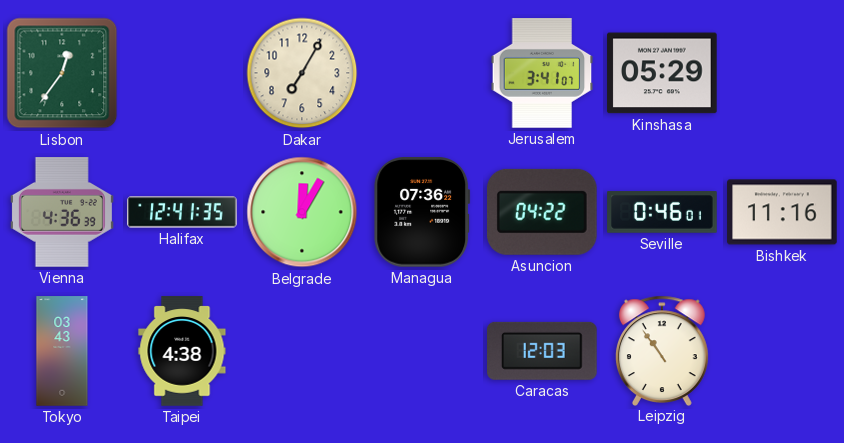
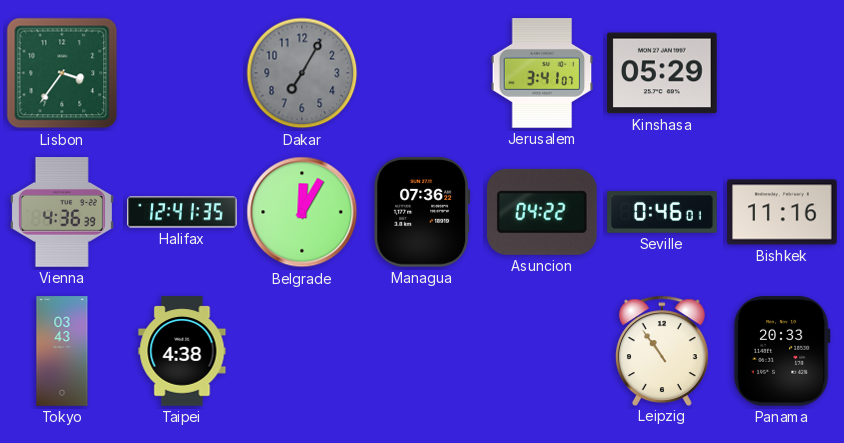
Lisbon: 12:36 -> 3:36
Dakar dial: cream -> grey
Caracas: 12:03 -> none
Panama: none -> 20:33
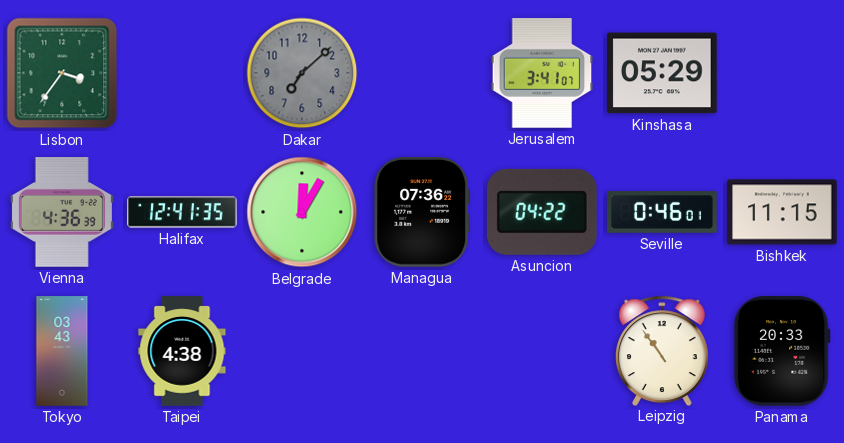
Dakar: 7:05 -> 7:08
Bishkek: 11:16 -> 11:15
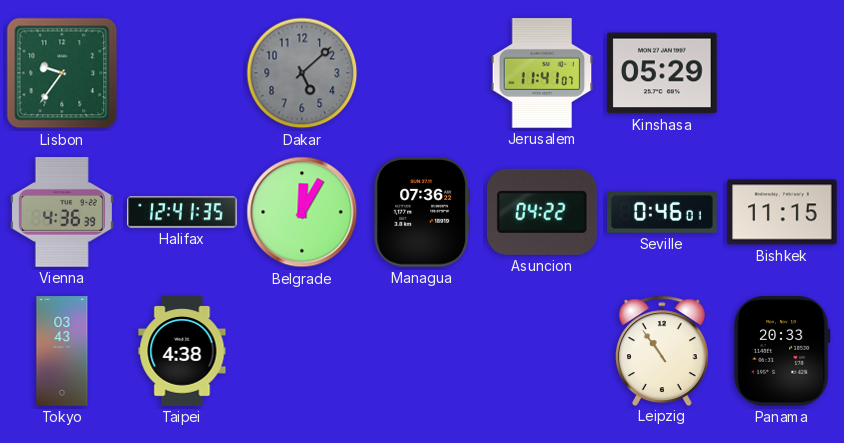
Lisbon: 3:36 -> 9:36
Dakar: 7:08 -> 5:08
Jerusalem: 3:41 -> 11:41
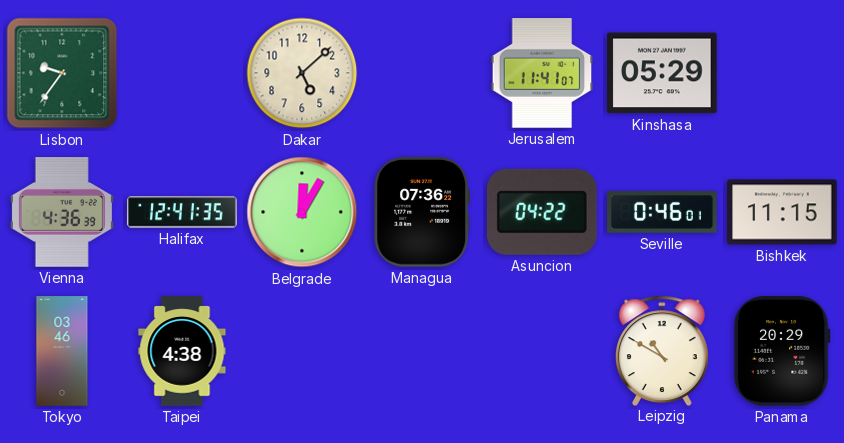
Dakar dial: grey -> cream
Tokyo: 03:43 -> 03:46
Leipzig: 10:54 -> 10:50
Panama: 20:33 -> 20:29
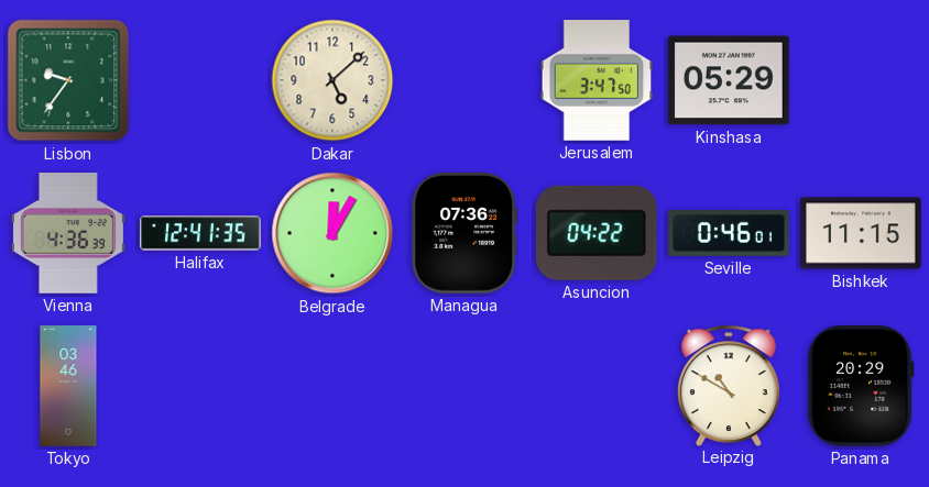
Jerusalem: 11:41 -> 3:47
Taipei: 4:38 -> none
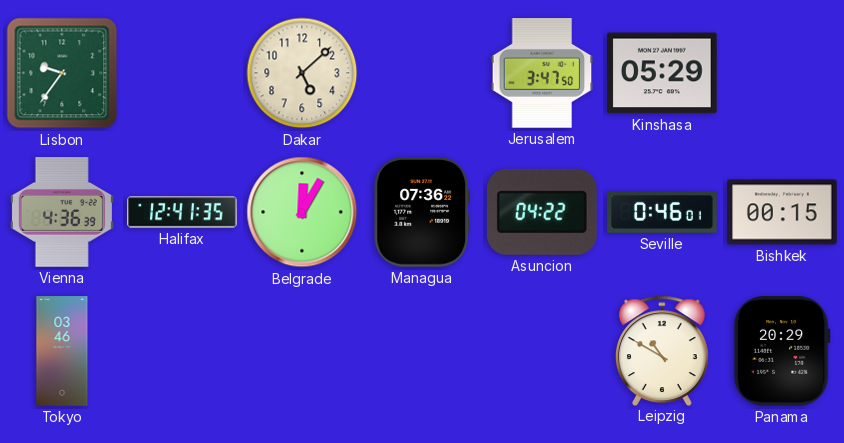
Bishkek: 11:15 -> 00:15
